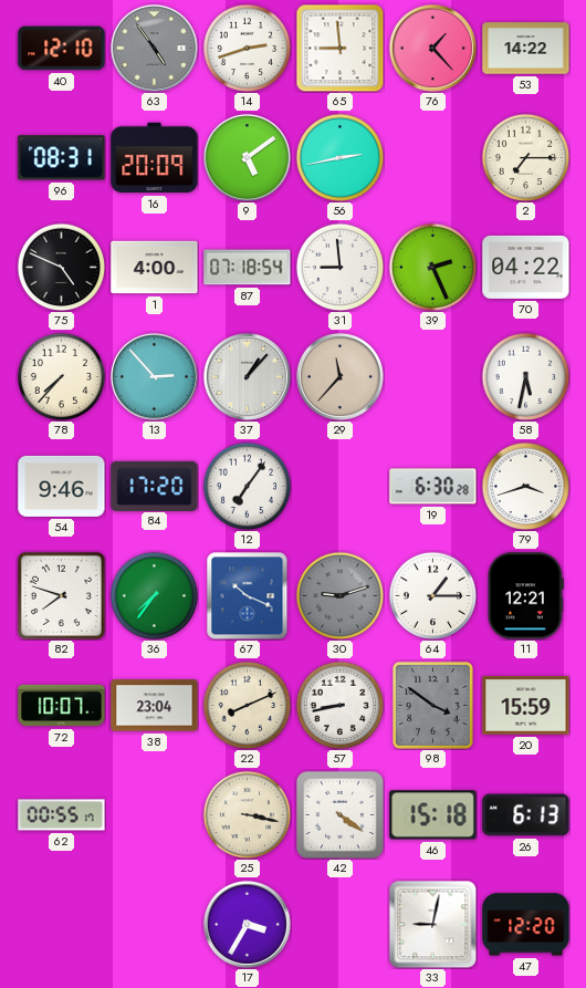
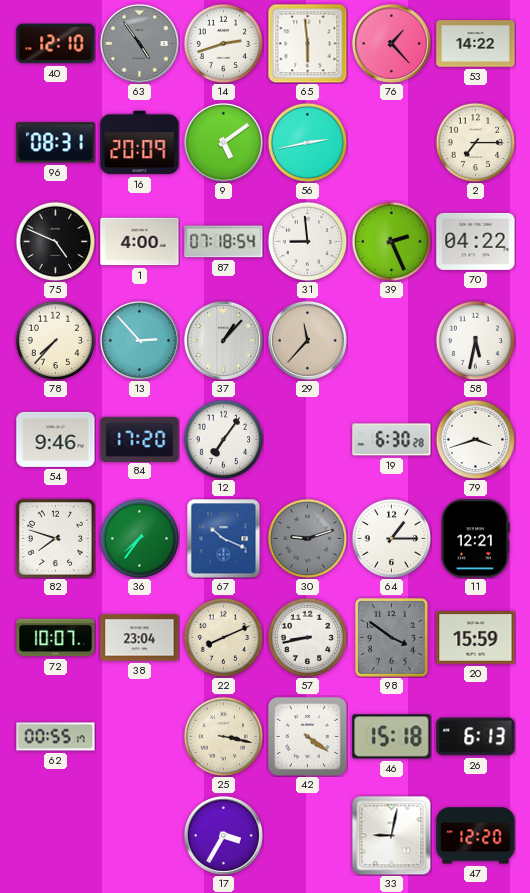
65: 8:59 -> 5:59
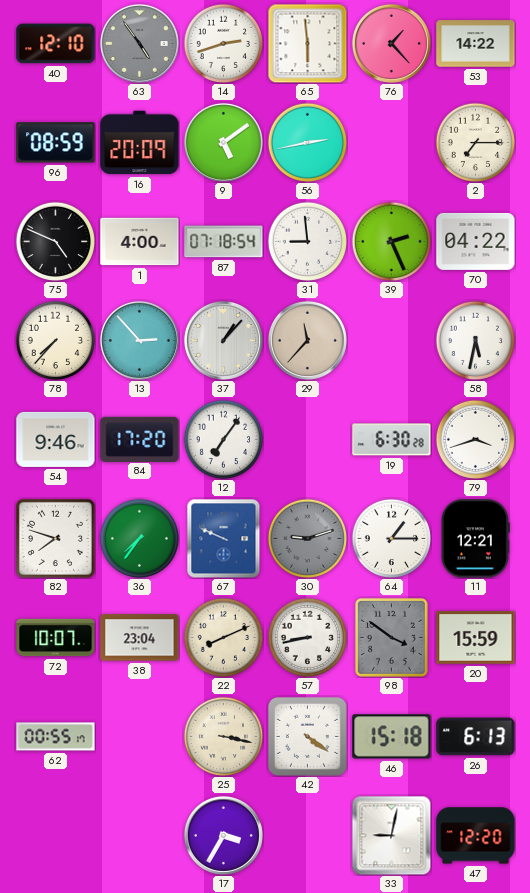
96: 08:31 -> 08:59
67: 10:19 -> 9:49
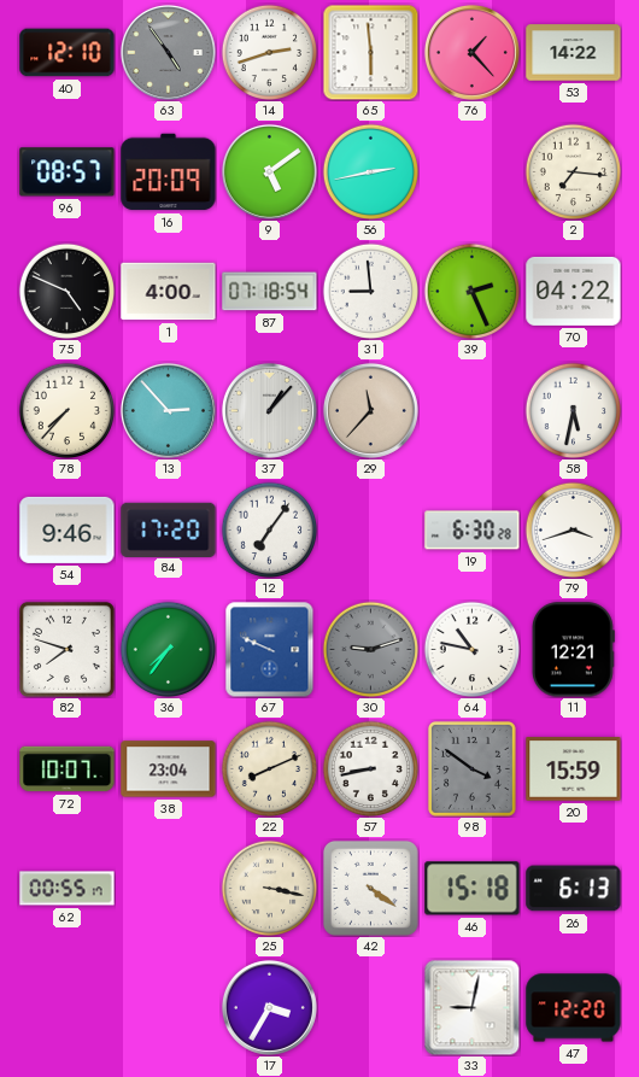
96: 08:59 -> 08:57
2: 7:15 -> 7:16
64: 1:15 -> 10:47
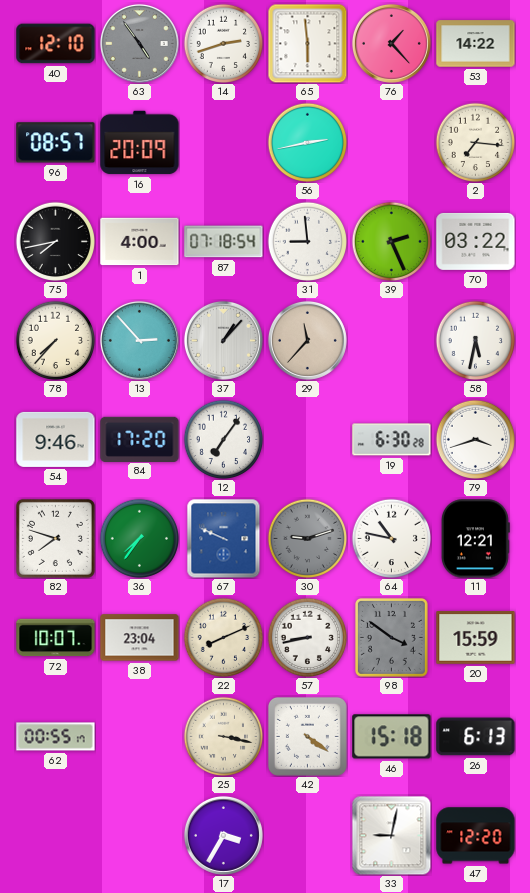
9: 5:09 -> none
75: 4:49 -> 7:43
70: 04:22 -> 03:22
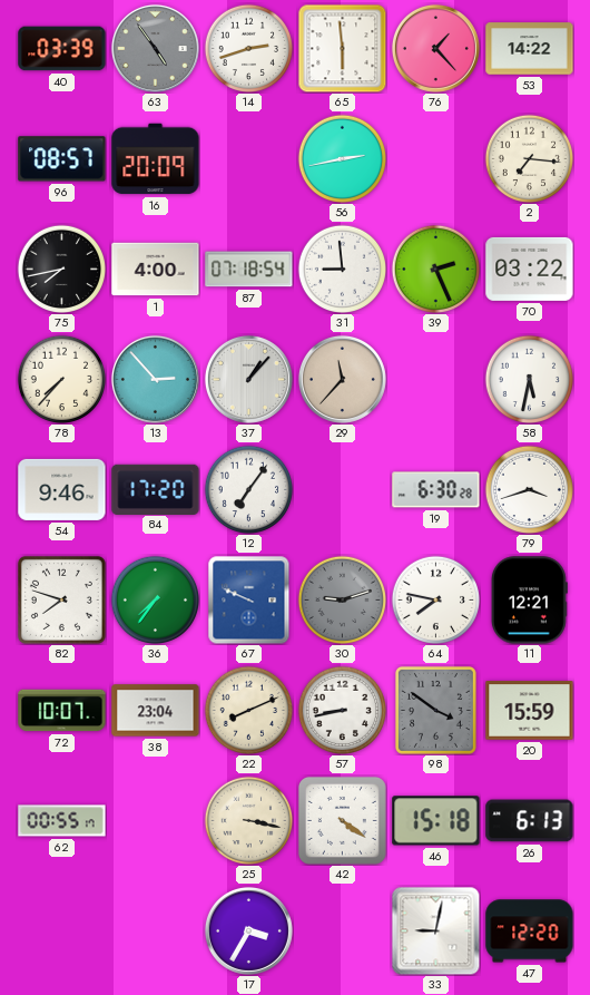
40: 12:10 -> 03:39
64: 10:47 -> 7:47
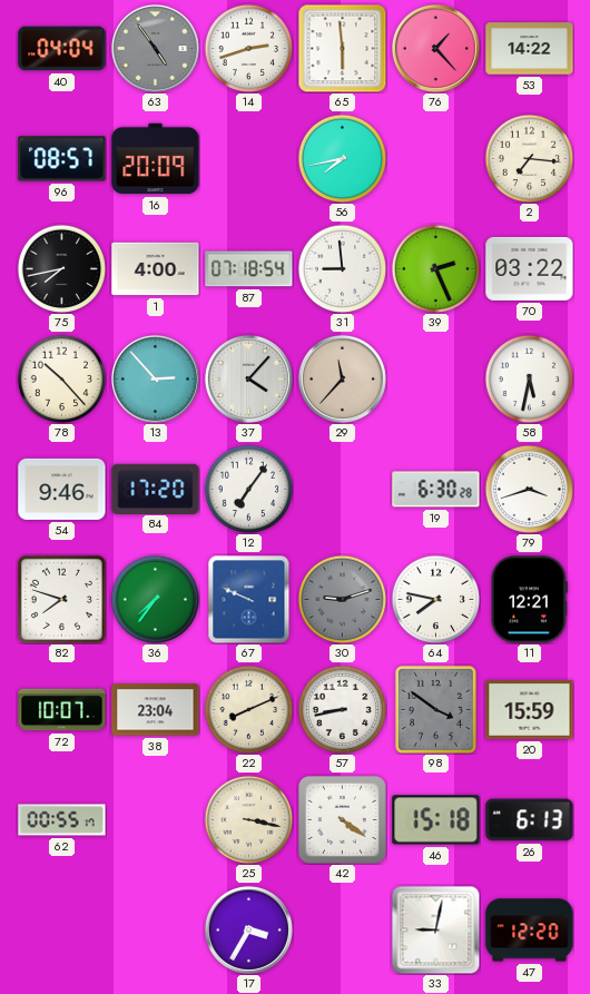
40: 03:39 -> 04:04
56: 2:43 -> 7:43
78: 7:37 -> 10:23
37: 1:07 -> 4:07
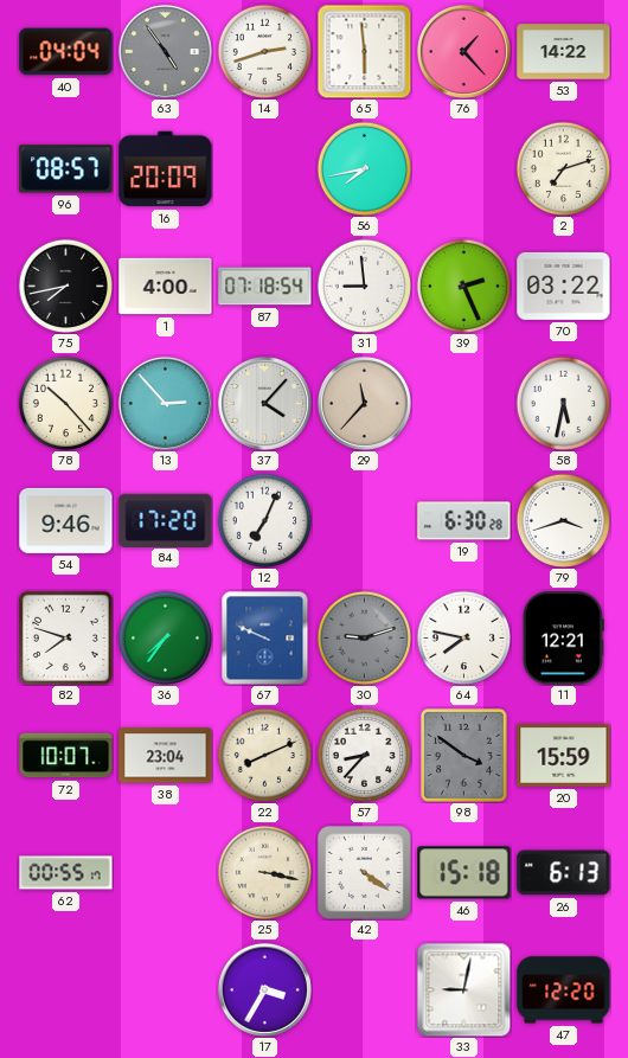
2: 7:16 -> 7:12
12: 7:06 -> 7:04
57: 8:43 -> 8:37
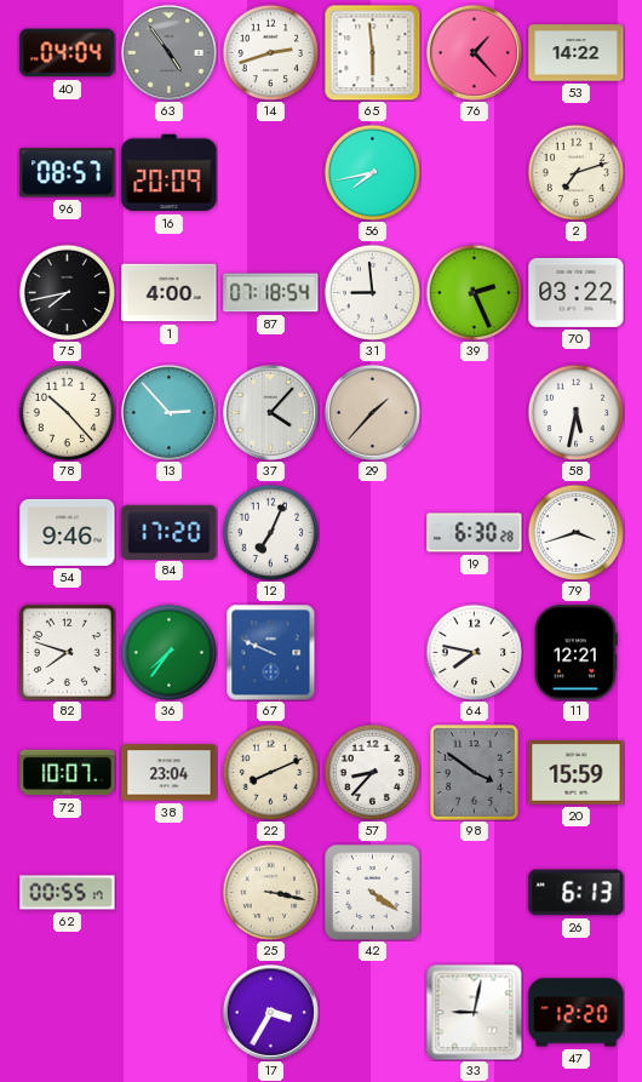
29: 11:37 -> 1:37
30: 9:12 -> none
46: 15:18 -> none
